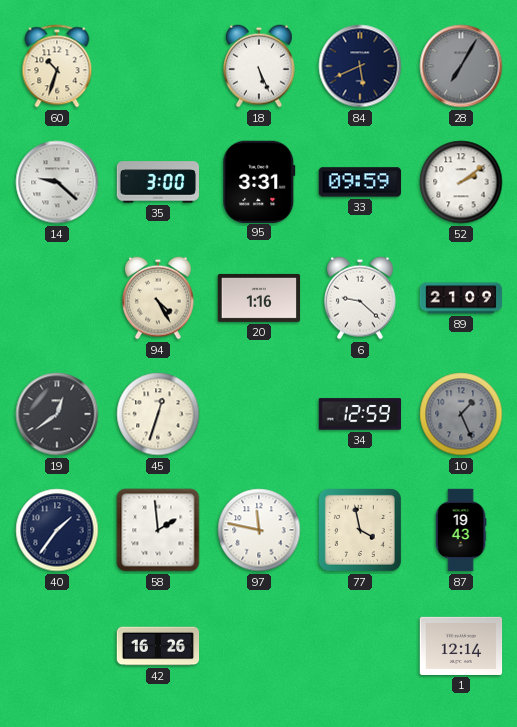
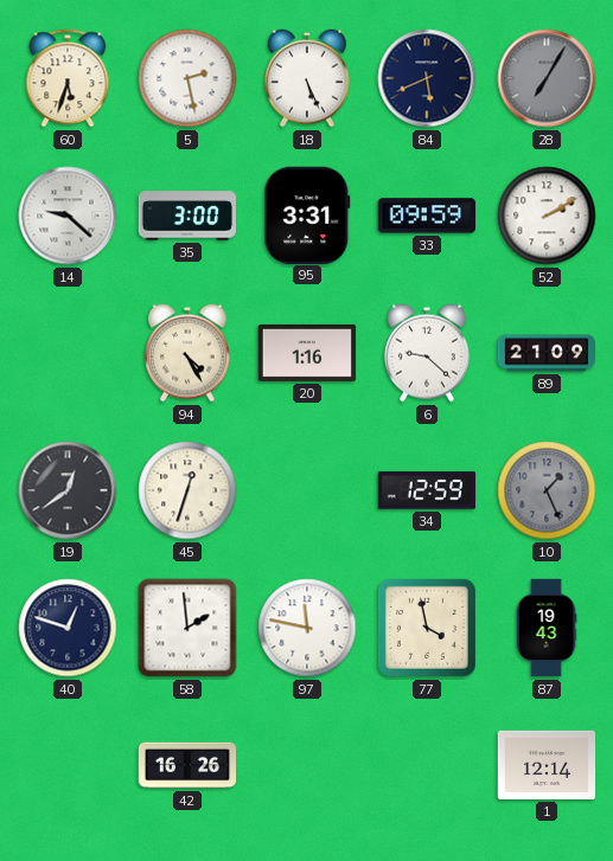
60: 10:33 -> 5:33
5: none -> 2:28
52: 2:09 -> 2:10
40: 1:36 -> 12:48
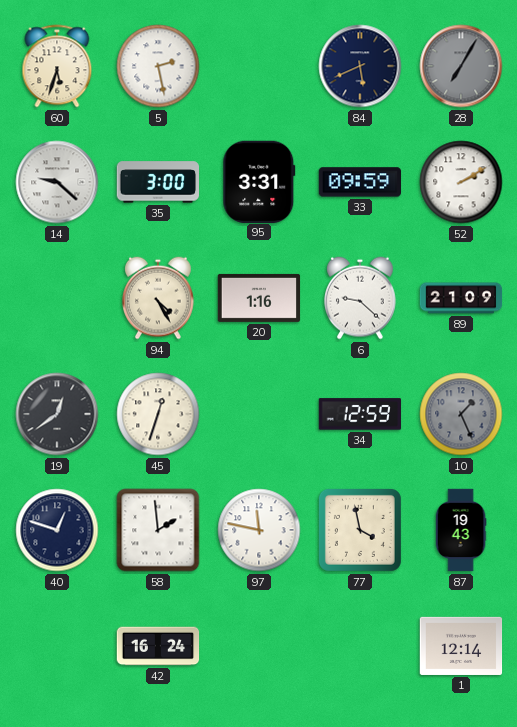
18: 5:26 -> none
42: 16:26 -> 16:24
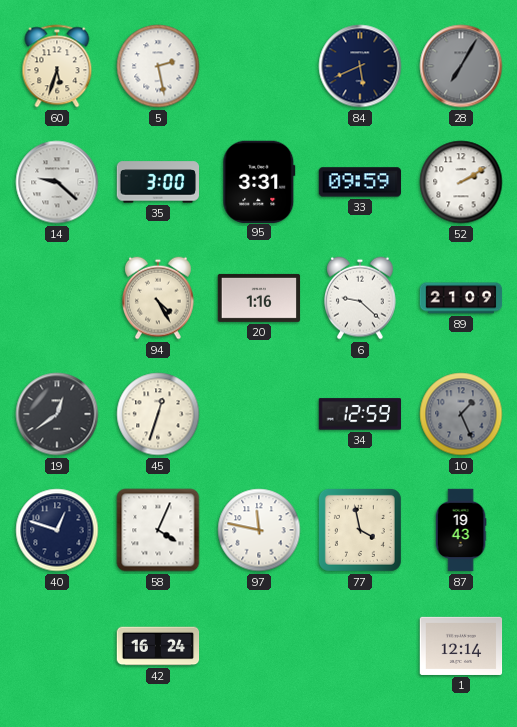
58: 1:59 -> 4:04
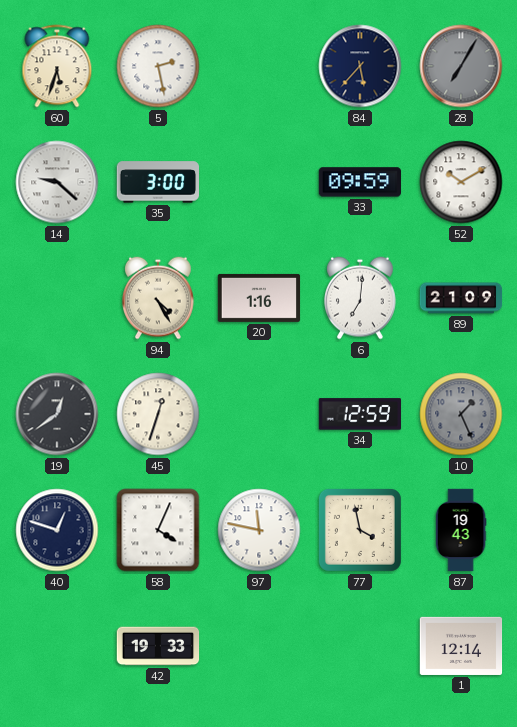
84: 5:41 -> 5:37
95: 3:31 -> none
52: 2:10 -> 10:10
6: 9:22 -> 7:01
42: 16:24 -> 19:33
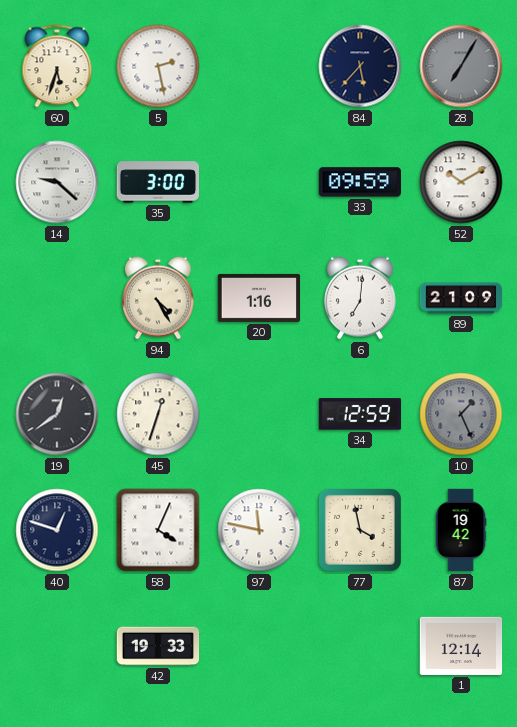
87: 19:43 -> 19:42
